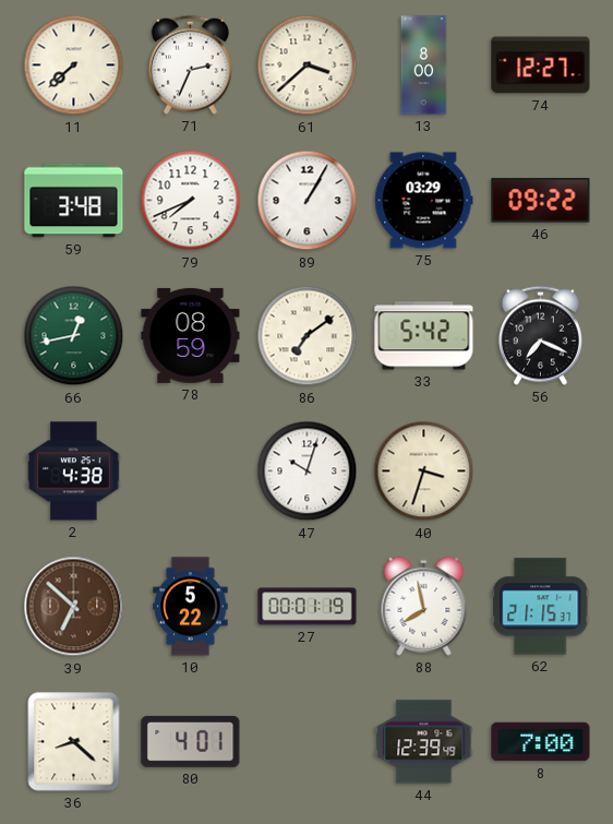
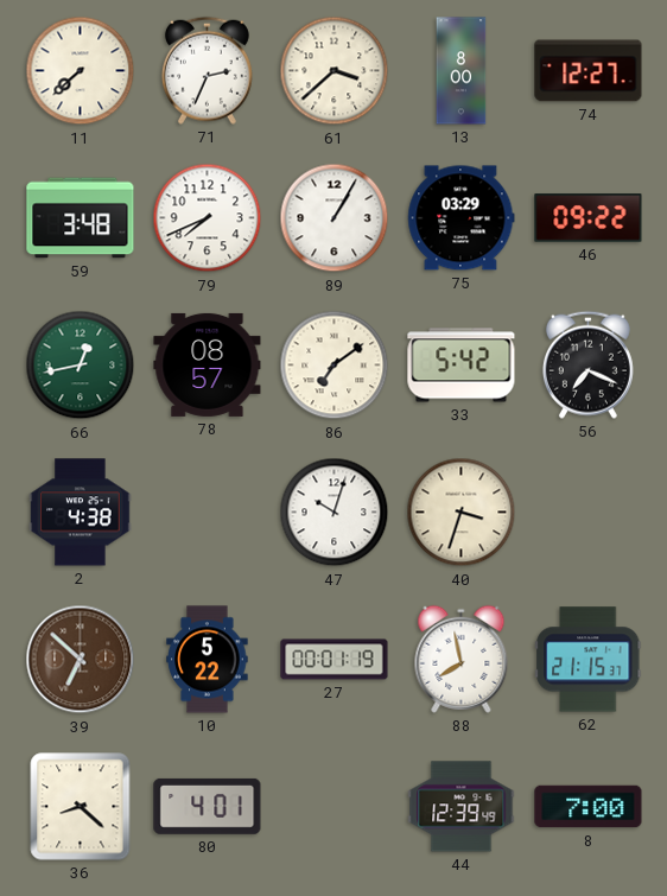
78: 08:59 -> 08:57
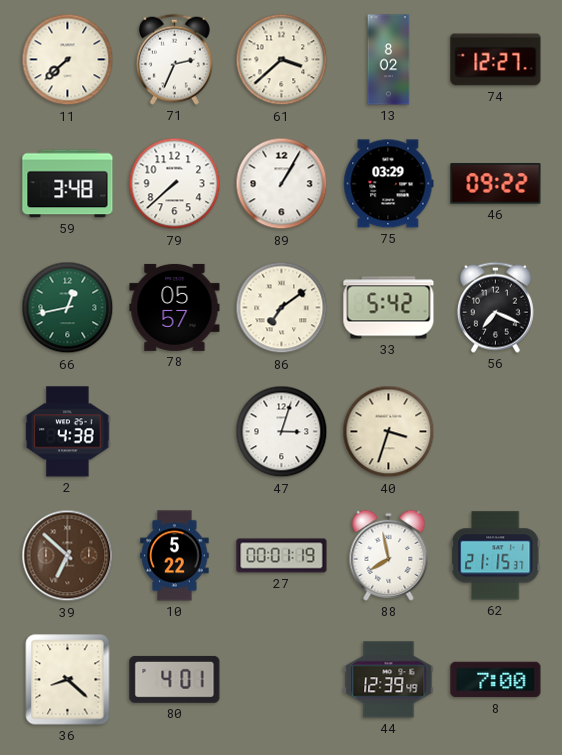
13: 8:00 -> 8:02
79: 7:41 -> 7:38
78: 08:57 -> 05:57
47: 10:03 -> 3:03
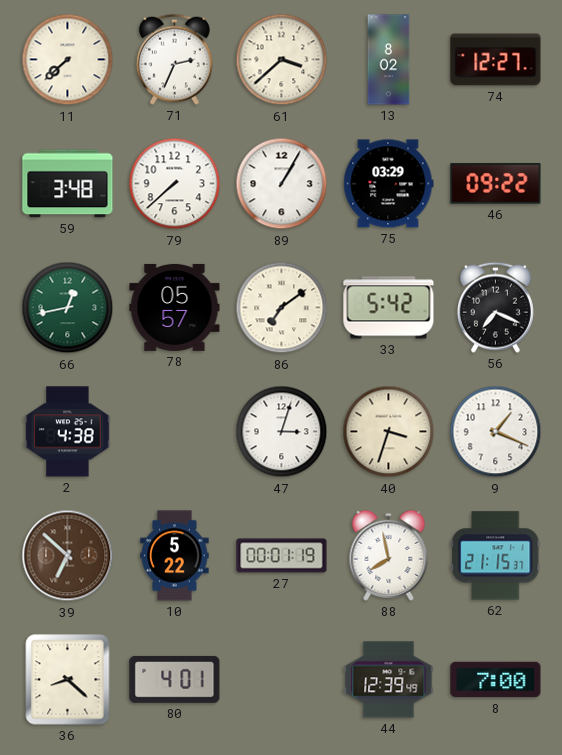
9: none -> 1:19
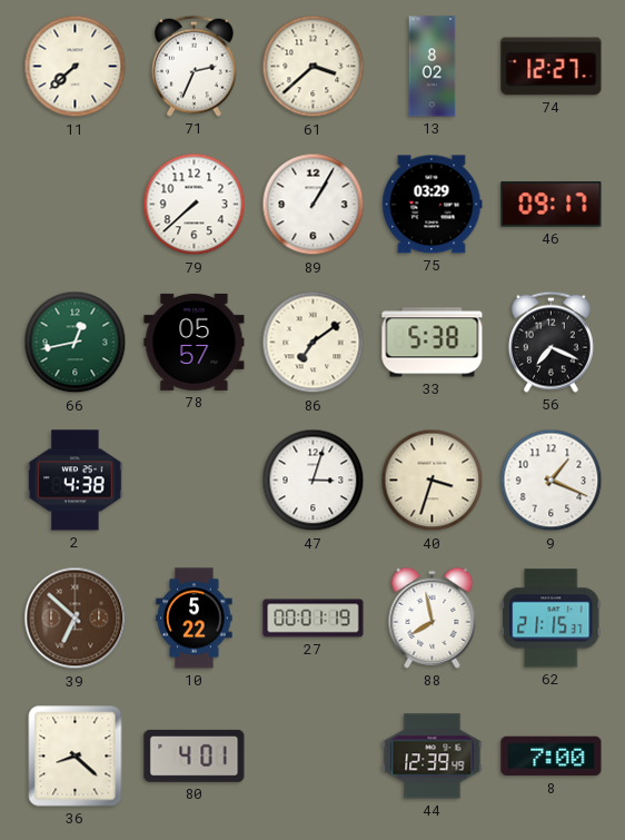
59: 3:48 -> none
46: 09:22 -> 09:17
33: 5:42 -> 5:38
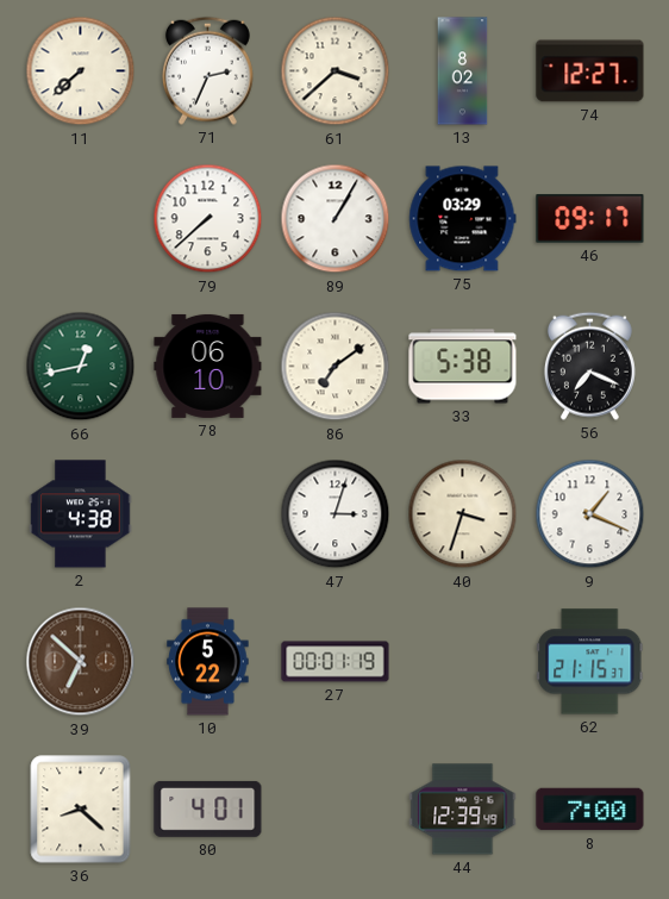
78: 05:57 -> 06:10
88: 7:58 -> none
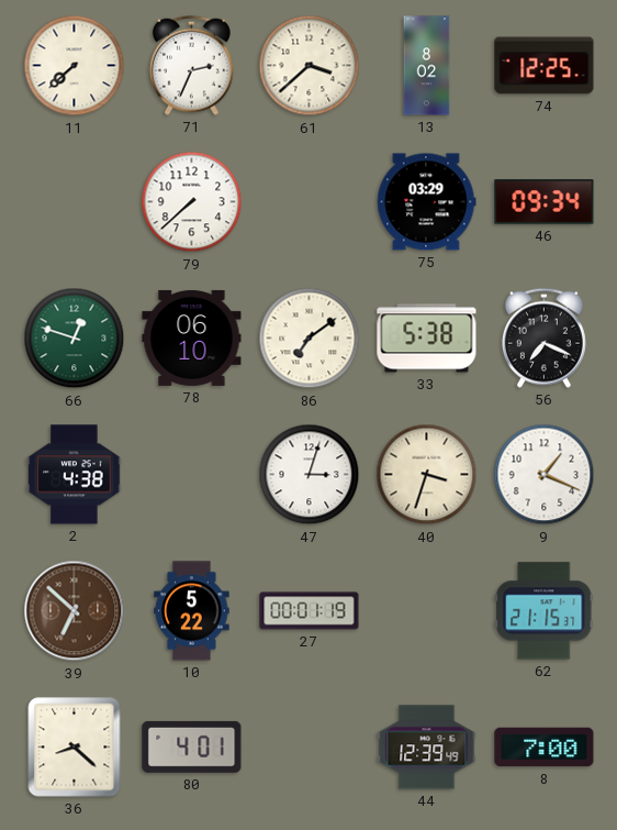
74: 12:27 -> 12:25
89: 1:05 -> none
46: 09:17 -> 09:34
66: 12:43 -> 12:48
